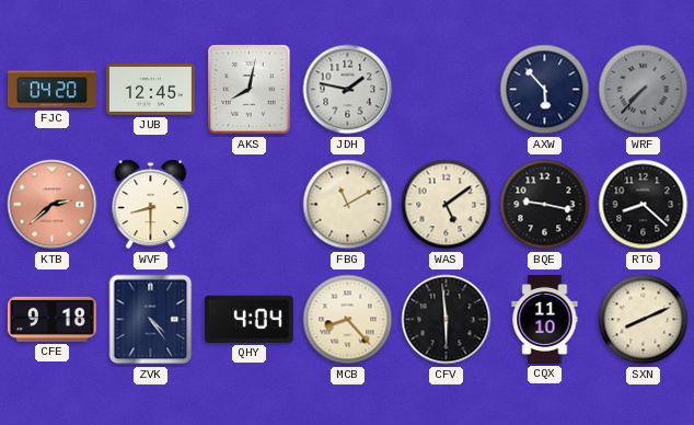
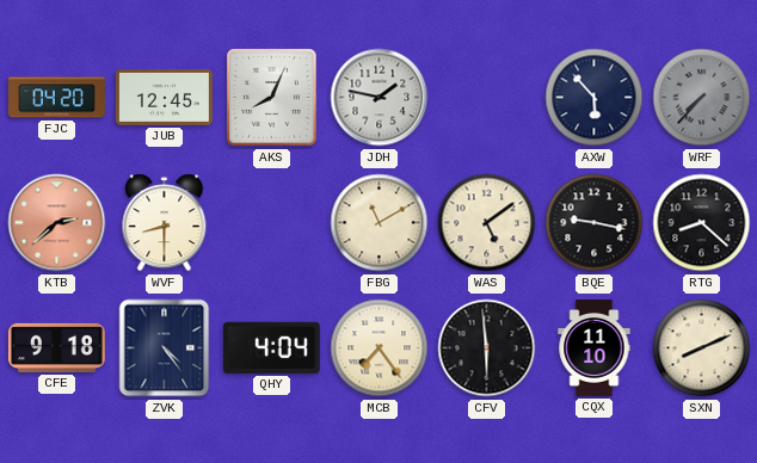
AKS: 8:02 -> 8:04
MCB: 8:23 -> 7:24
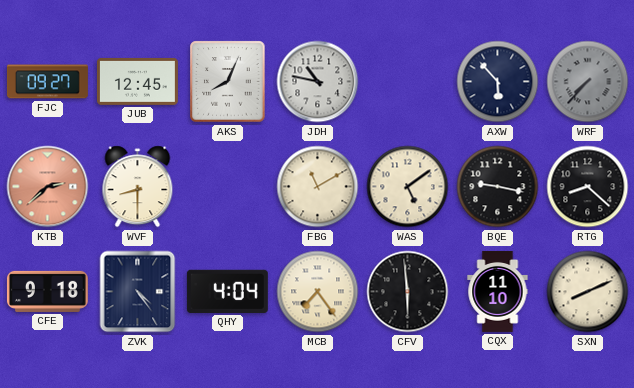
FJC: 04:20 -> 09:27
JDH: 1:47 -> 10:47
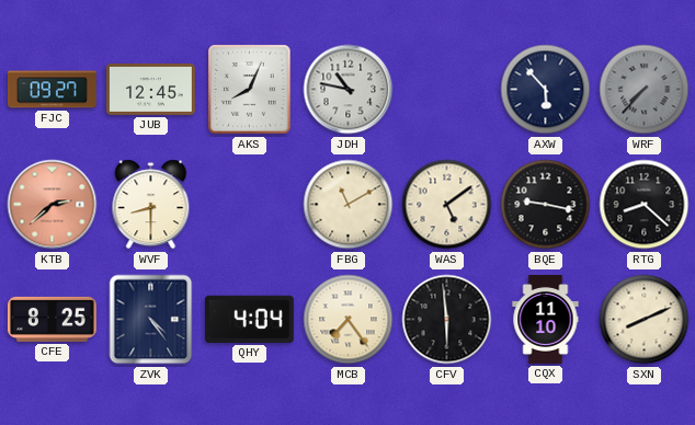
CFE: 9:18 -> 8:25
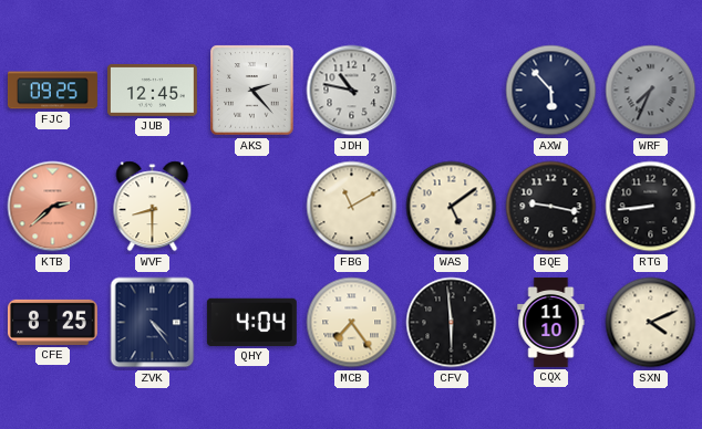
FJC: 09:27 -> 09:25
AKS: 8:04 -> 2:23
WRF: 7:37 -> 7:34
RTG: 8:22 -> 8:44
SXN: 8:11 -> 4:11
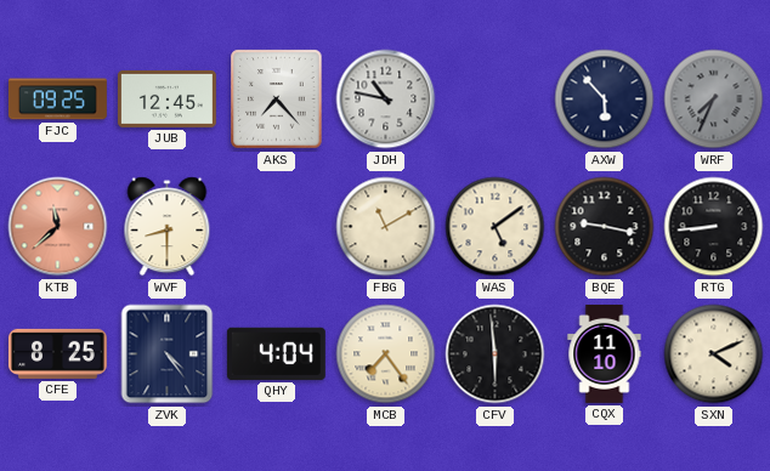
AKS: 2:23 -> 7:23
KTB: 2:38 -> 11:38
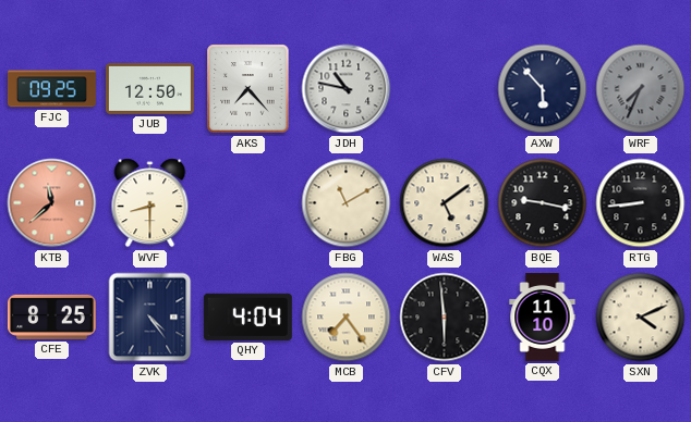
JUB: 12:45 -> 12:50
